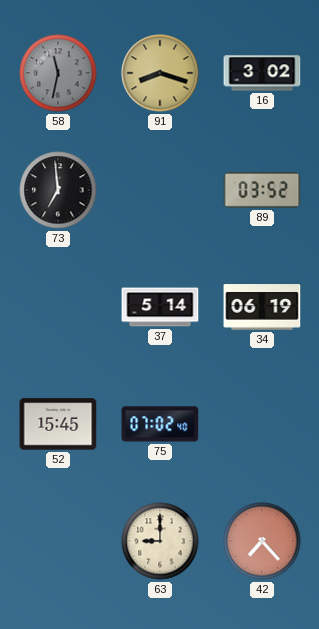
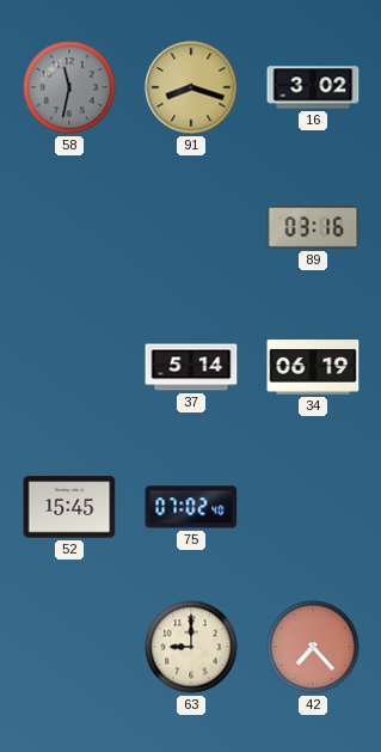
73: 6:59 -> none
89: 03:52 -> 03:16
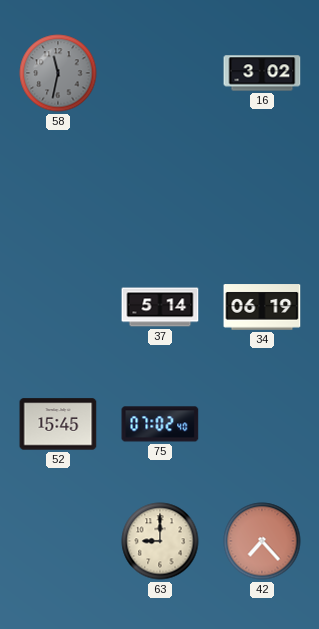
91: 8:18 -> none
89: 03:16 -> none
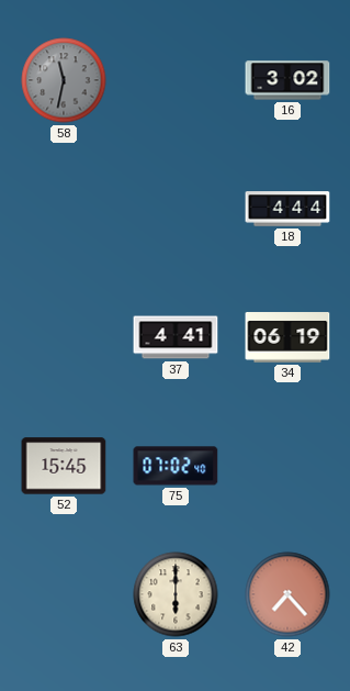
18: none -> 4:44
37: 5:14 -> 4:41
63: 9:00 -> 6:00
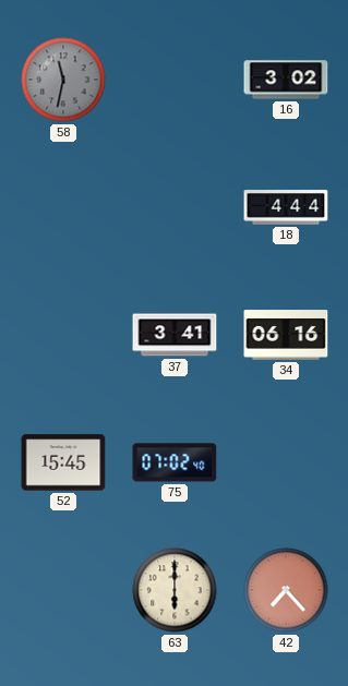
37: 4:41 -> 3:41
34: 06:19 -> 06:16
